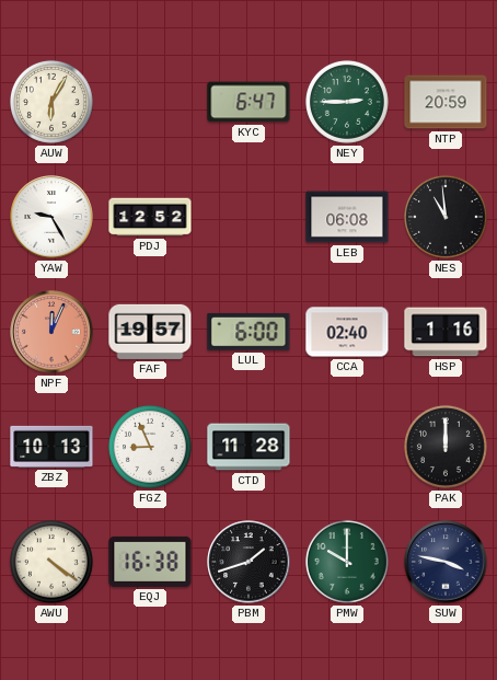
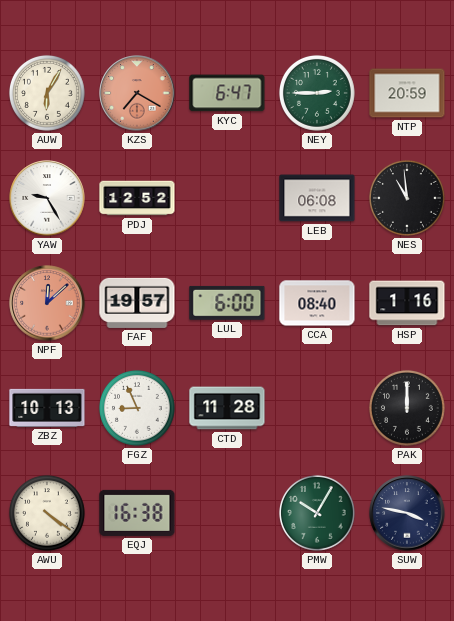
KZS: none -> 7:20
NPF: 12:04 -> 12:08
CCA: 02:40 -> 08:40
PBM: 1:42 -> none
PMW: 10:00 -> 10:05
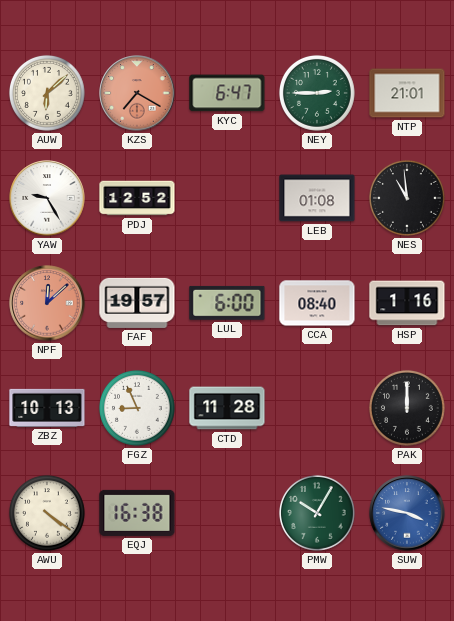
AUW: 6:05 -> 6:08
NTP: 20:59 -> 21:01
LEB: 06:08 -> 01:08
SUW dial: navy -> blue
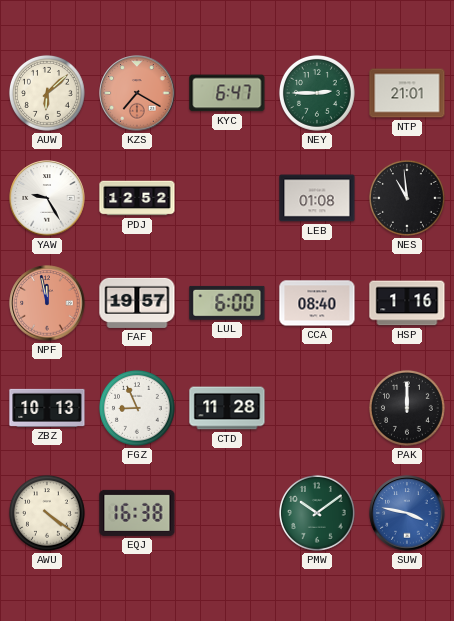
NPF: 12:08 -> 11:58
PMW: 10:05 -> 10:09
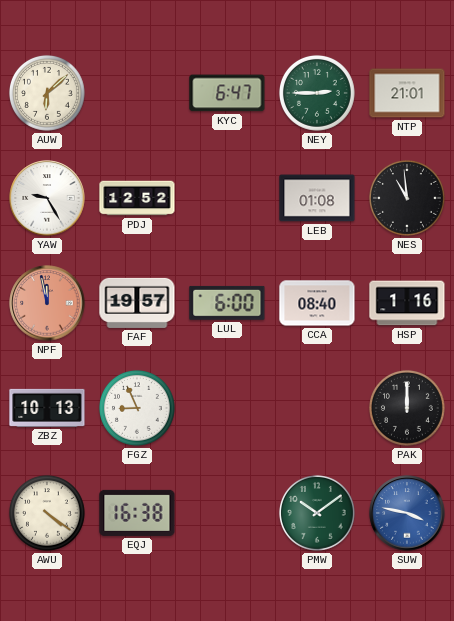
KZS: 7:20 -> none
CTD: 11:28 -> none
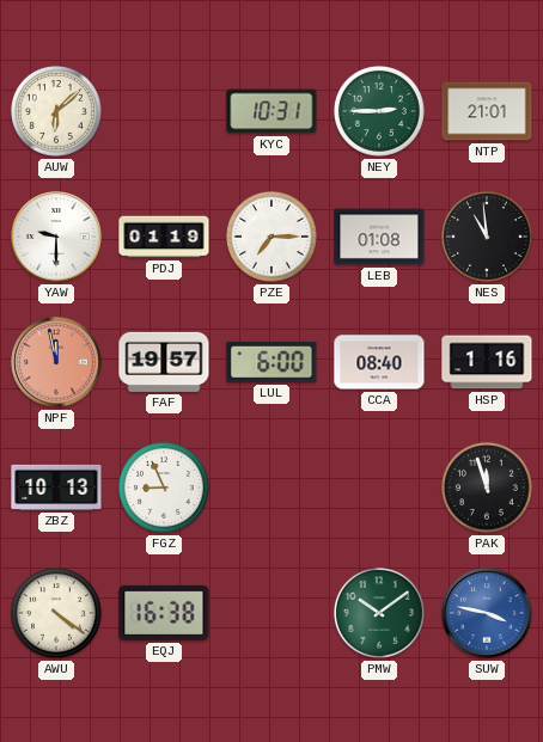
KYC: 6:47 -> 10:31
YAW: 9:25 -> 9:30
PDJ: 12:52 -> 01:19
PZE: none -> 7:15
PAK: 12:00 -> 11:57
